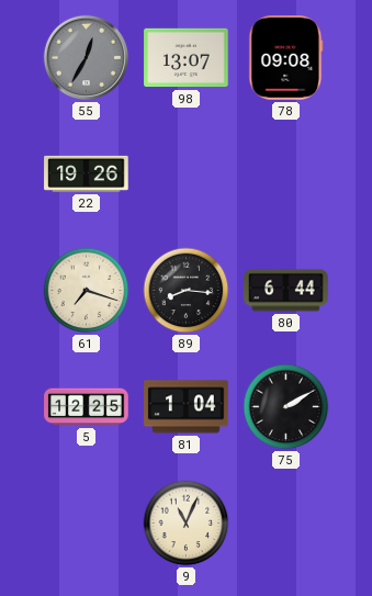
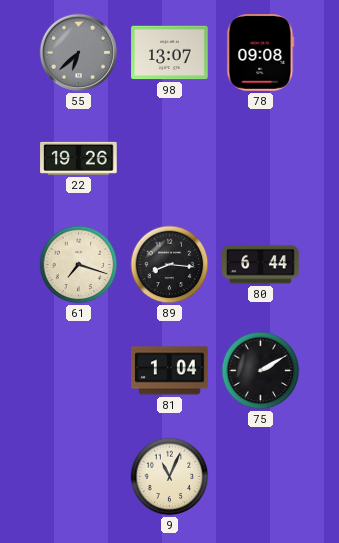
55: 12:35 -> 6:38
5: 12:25 -> none
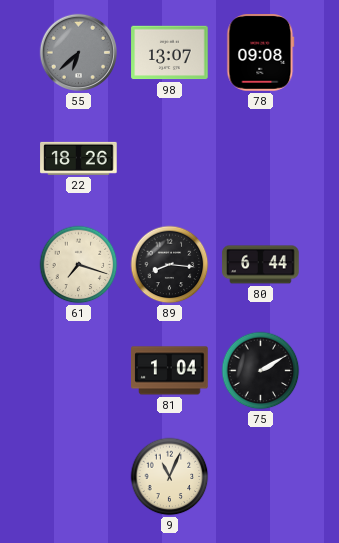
22: 19:26 -> 18:26
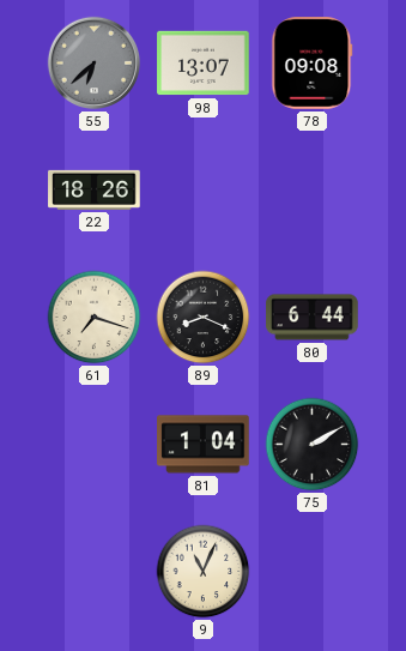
89: 8:16 -> 8:19
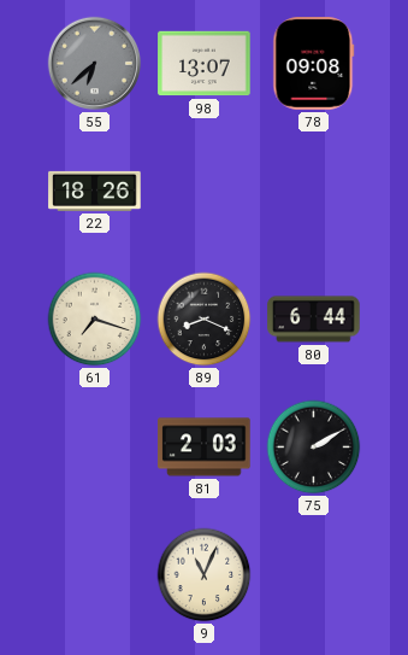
81: 1:04 -> 2:03
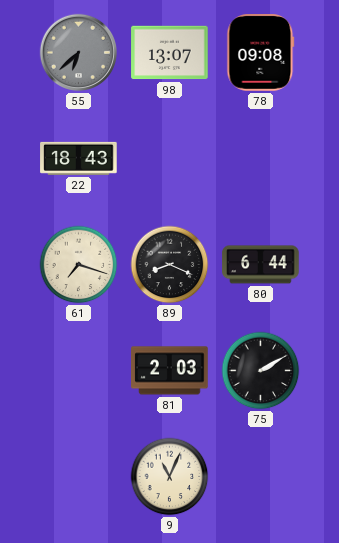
22: 18:26 -> 18:43
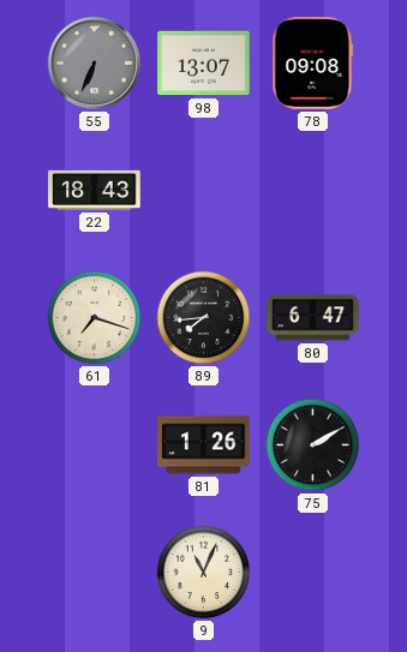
55: 6:38 -> 6:34
89: 8:19 -> 7:44
80: 6:44 -> 6:47
81: 2:03 -> 1:26
